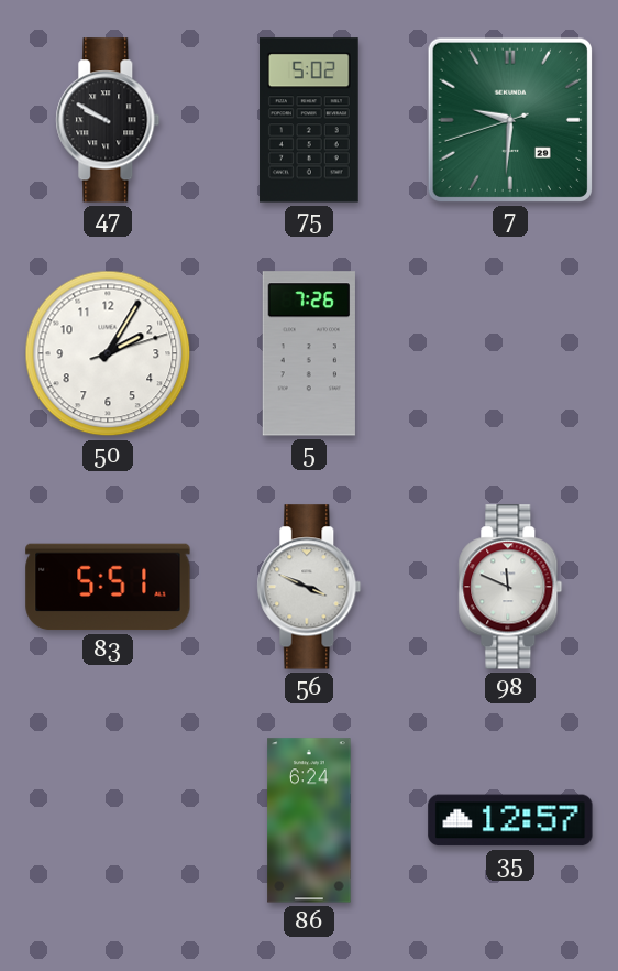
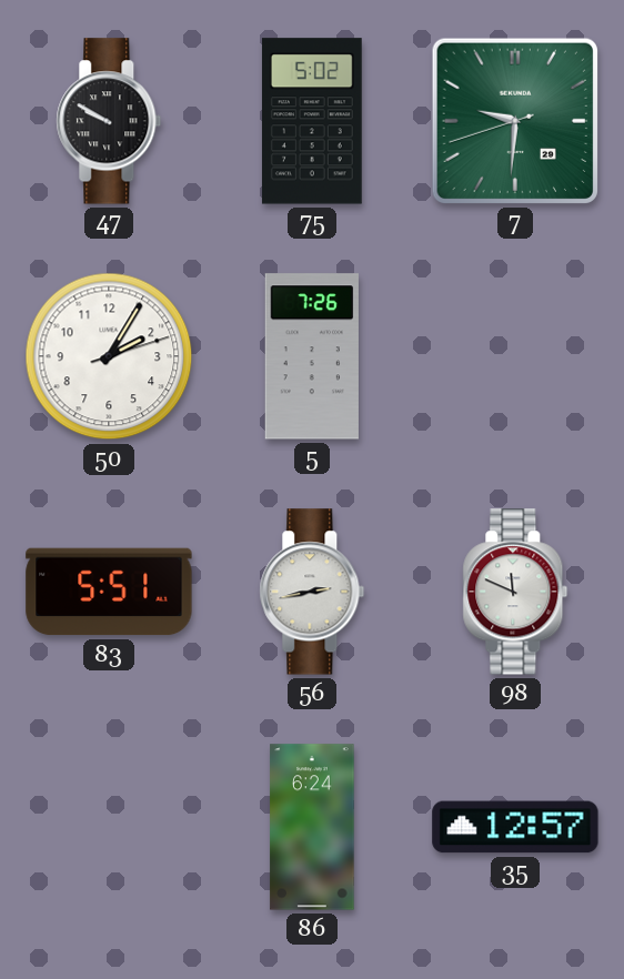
56: 3:49 -> 2:43
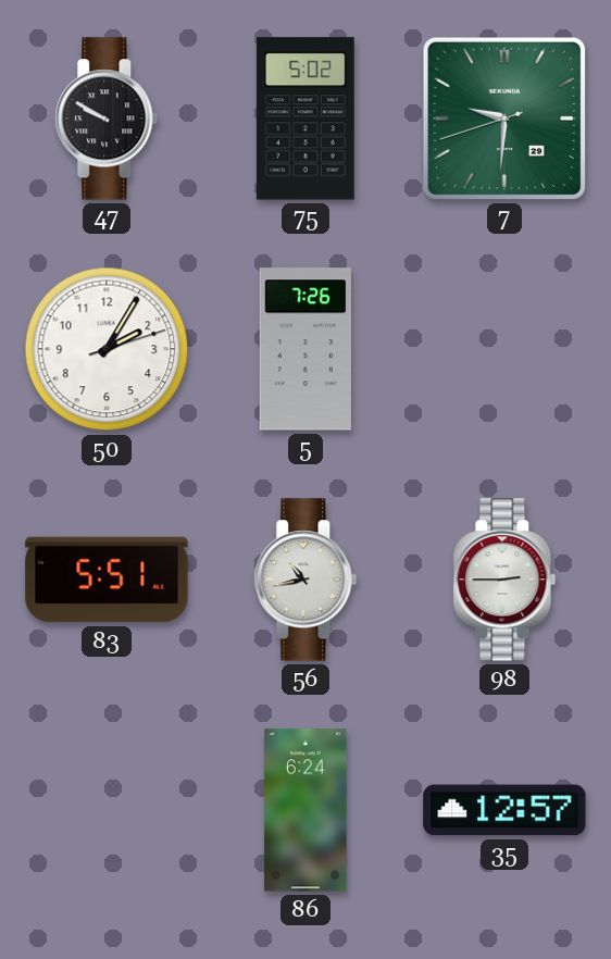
56: 2:43 -> 10:43
98: 11:49 -> 2:45
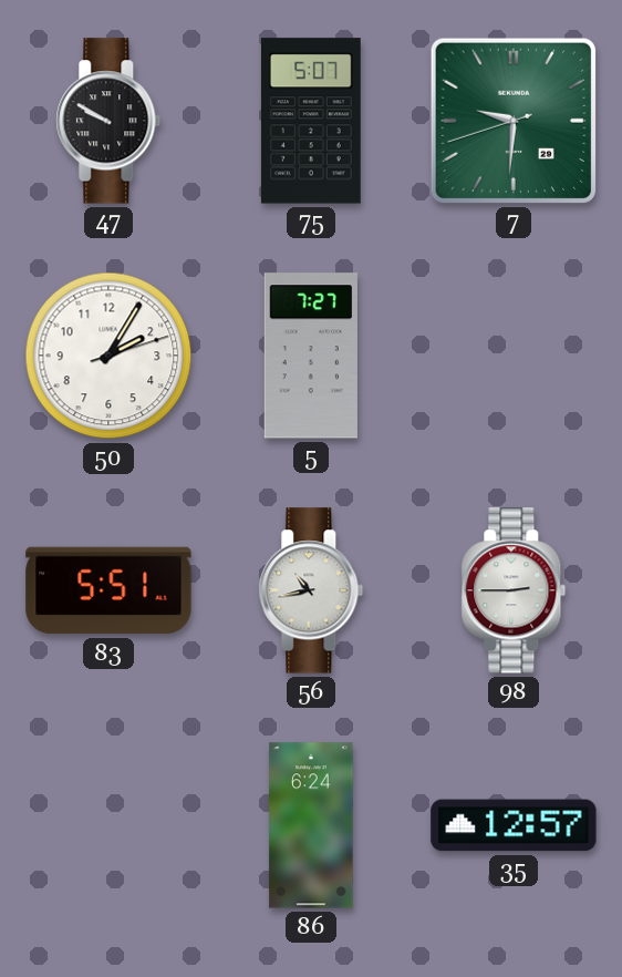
75: 5:02 -> 5:07
5: 7:26 -> 7:27
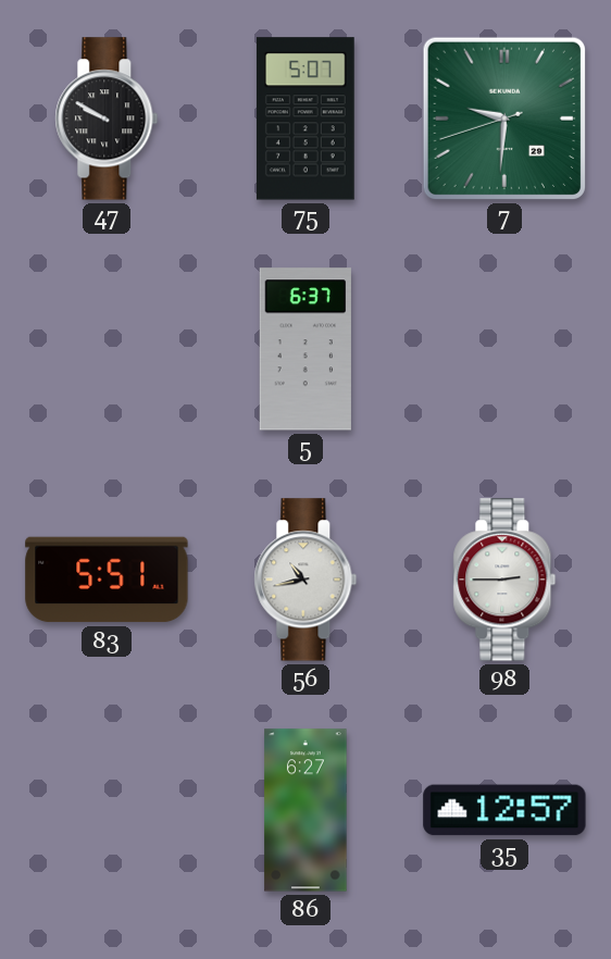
50: 2:05 -> none
5: 7:27 -> 6:37
86: 6:24 -> 6:27
